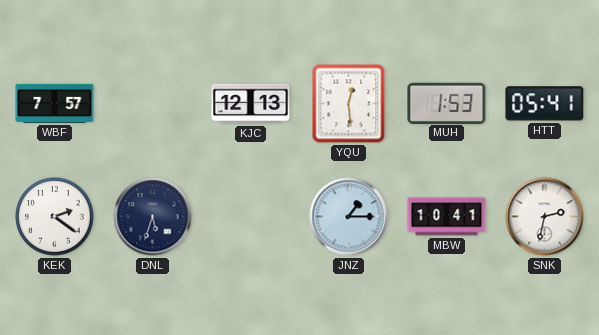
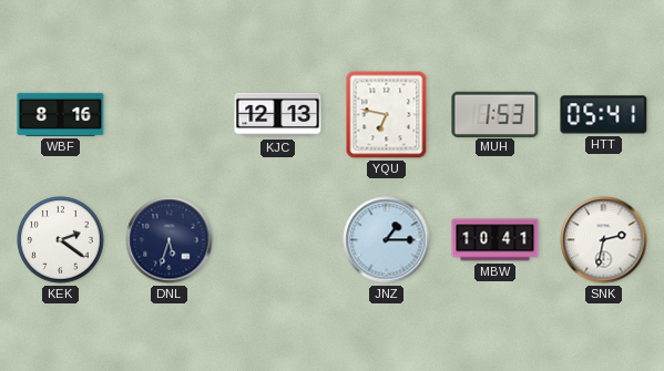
WBF: 7:57 -> 8:16
YQU: 12:29 -> 6:47
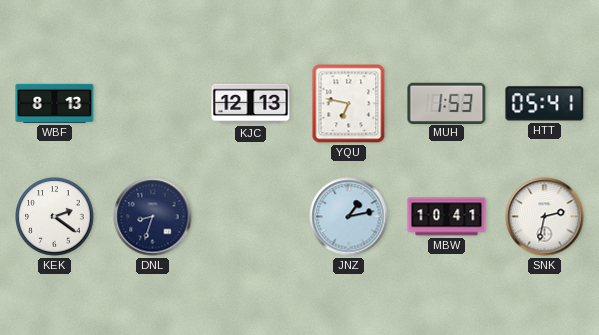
WBF: 8:16 -> 8:13
DNL: 5:33 -> 8:33
JNZ: 1:15 -> 1:13
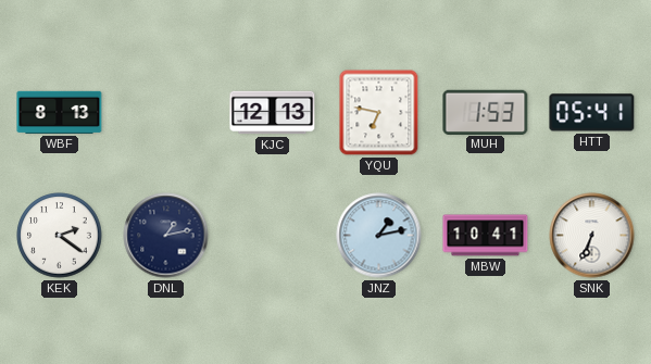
DNL: 8:33 -> 1:13
SNK: 2:32 -> 6:34
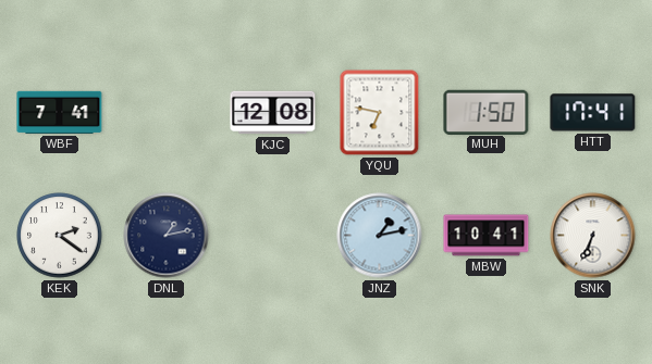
WBF: 8:13 -> 7:41
KJC: 12:13 -> 12:08
MUH: 1:53 -> 1:50
HTT: 05:41 -> 17:41
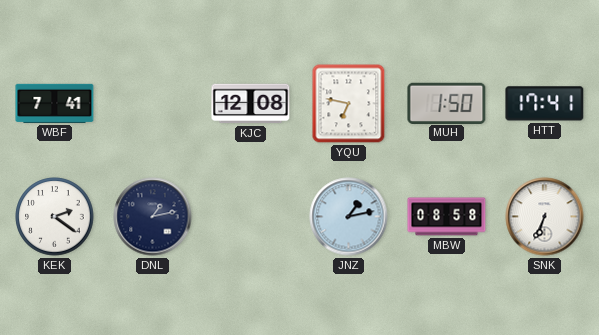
MBW: 10:41 -> 08:58
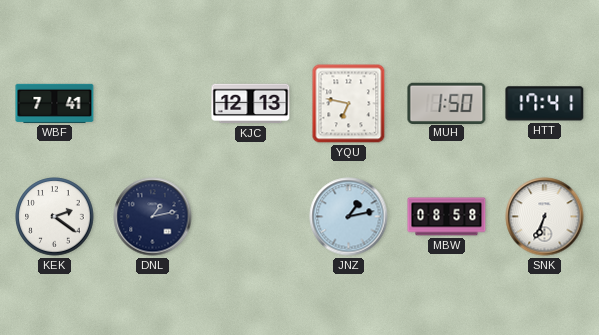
KJC: 12:08 -> 12:13
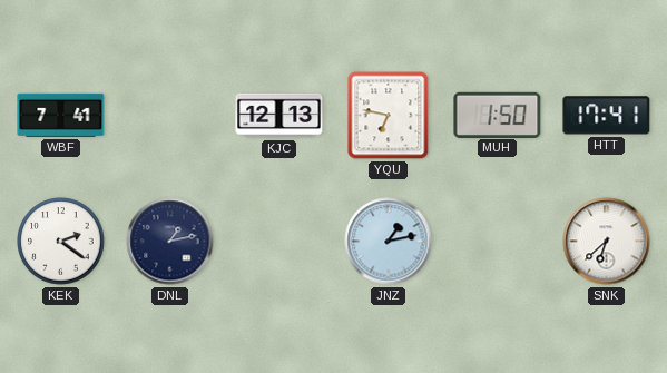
MBW: 08:58 -> none
SNK: 6:34 -> 6:38
